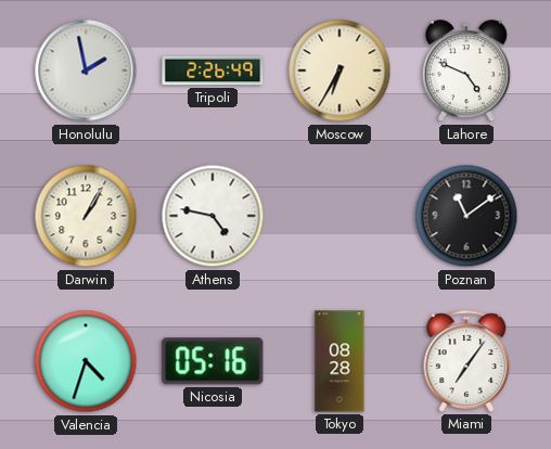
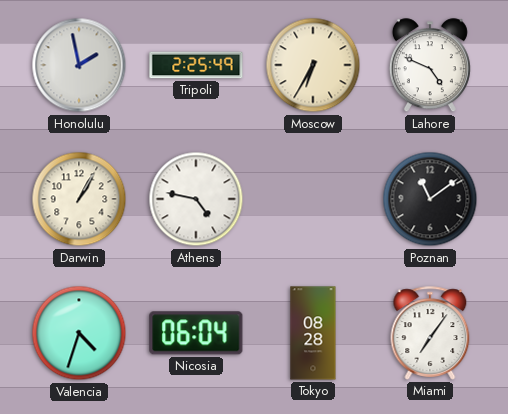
Tripoli: 2:26 -> 2:25
Nicosia: 05:16 -> 06:04
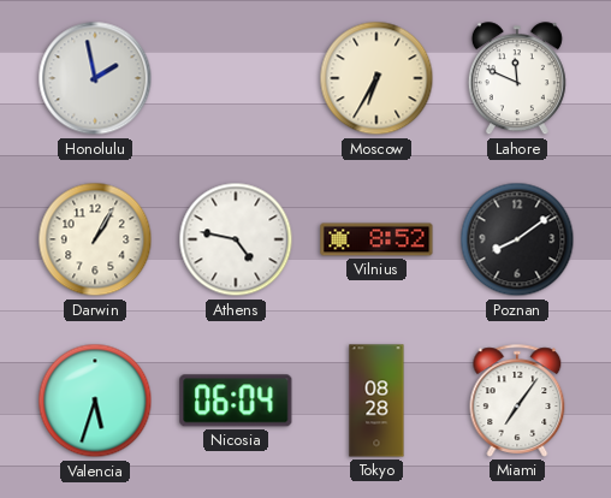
Tripoli: 2:25 -> none
Lahore: 4:49 -> 11:49
Vilnius: none -> 8:52
Poznan: 11:09 -> 8:09
Valencia: 4:33 -> 5:33
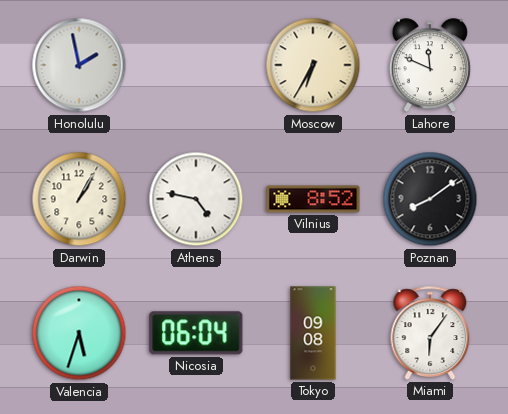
Tokyo: 08:28 -> 09:08
Miami: 7:06 -> 6:06
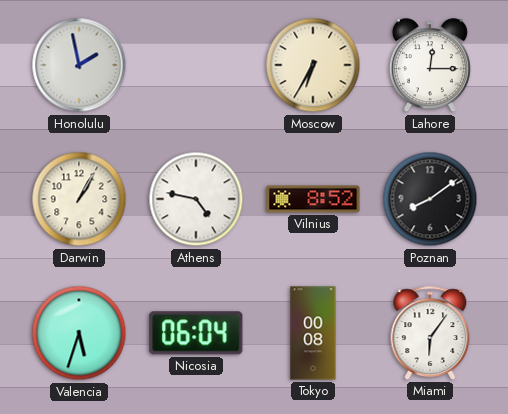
Lahore: 11:49 -> 12:15
Tokyo: 09:08 -> 00:08
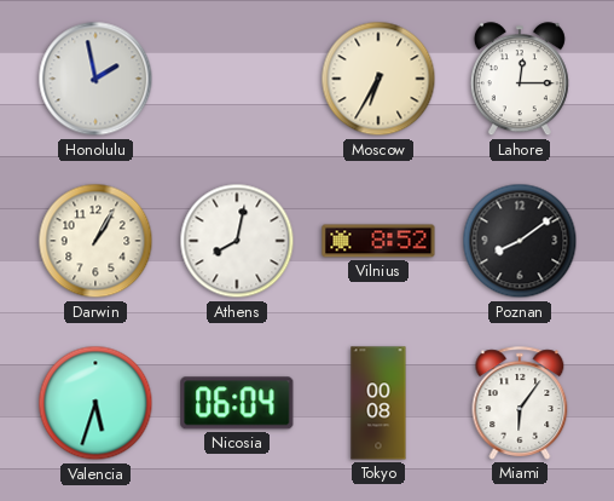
Athens: 4:47 -> 8:02
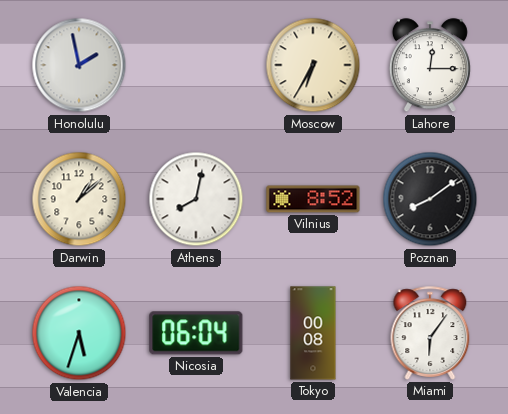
Darwin: 1:05 -> 1:08
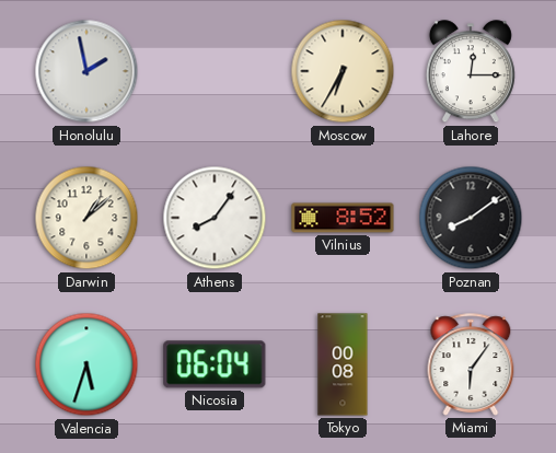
Athens: 8:02 -> 8:06
